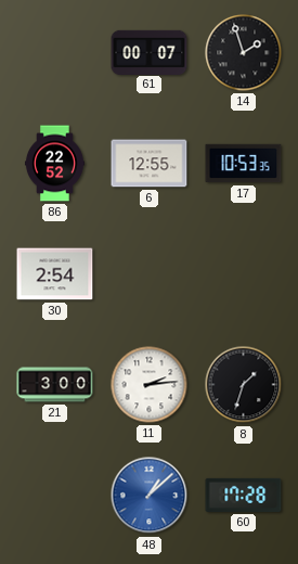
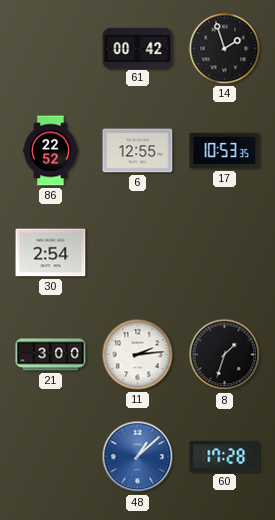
61: 00:07 -> 00:42
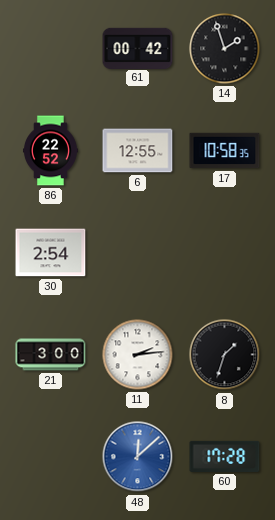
17: 10:53 -> 10:58
48: 1:08 -> 12:08
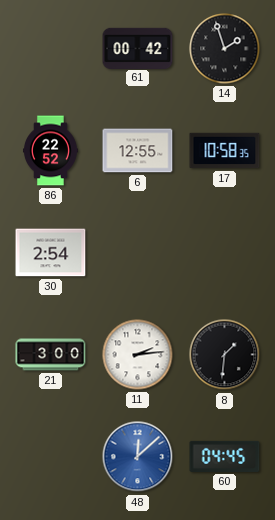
8: 1:33 -> 1:31
60: 17:28 -> 04:45
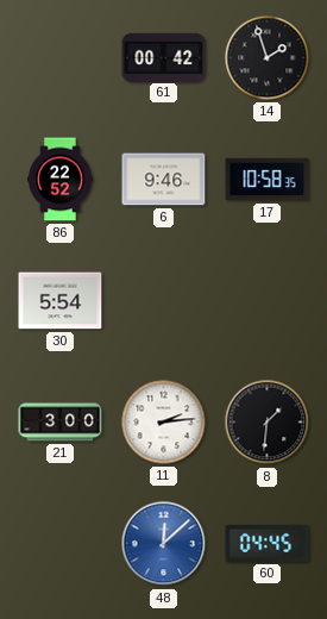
6: 12:55 -> 9:46
30: 2:54 -> 5:54
